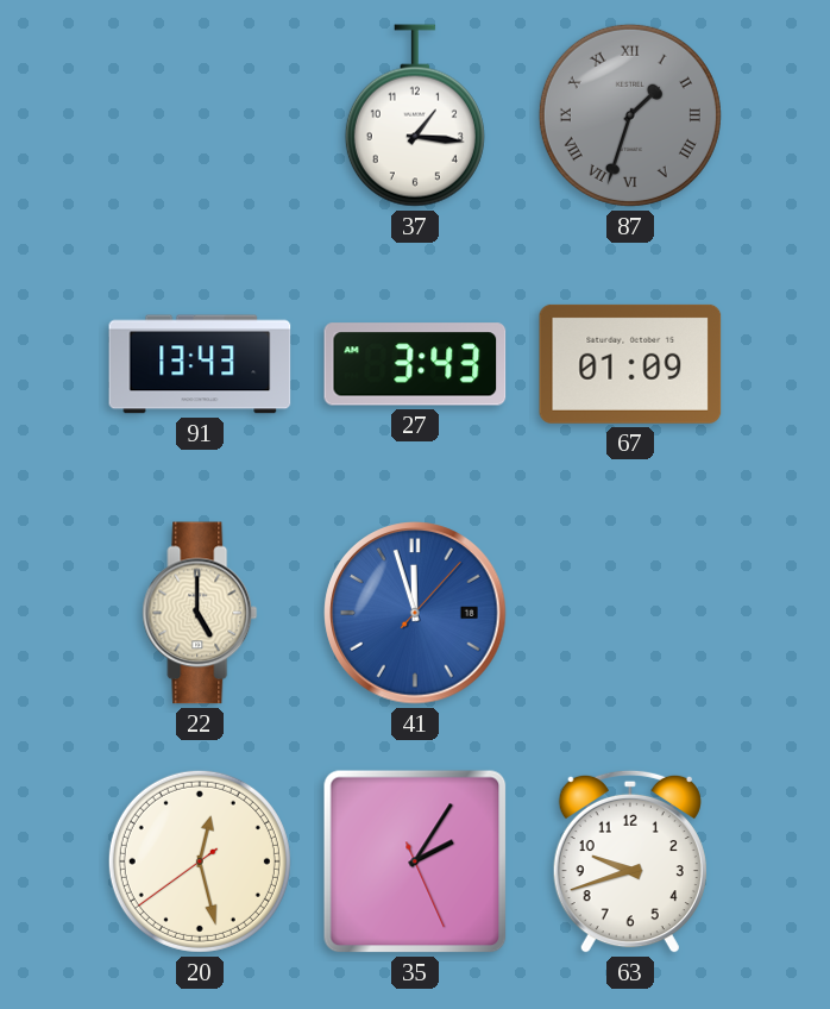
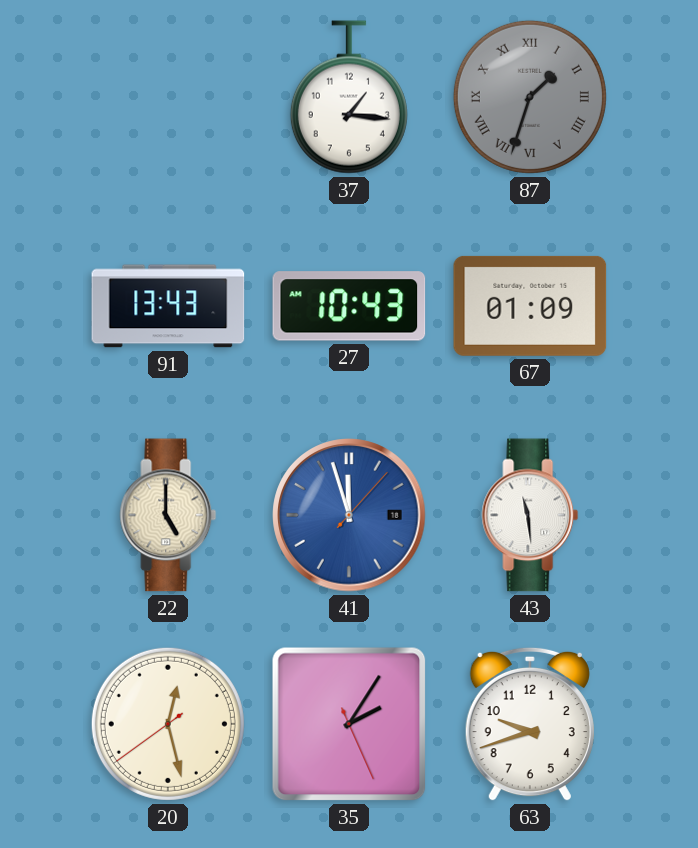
27: 3:43 -> 10:43
43: none -> 11:29
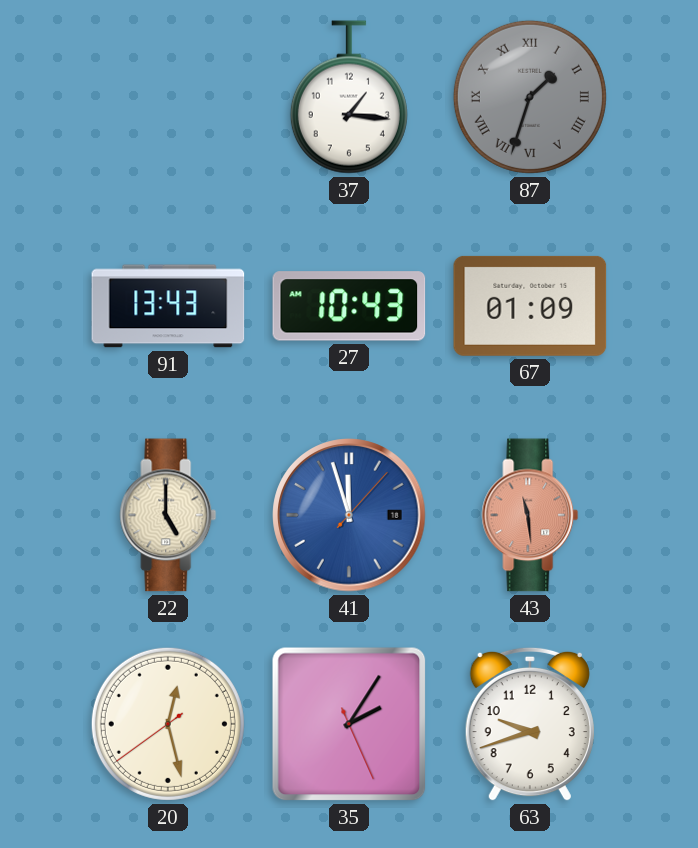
43 dial: white -> salmon
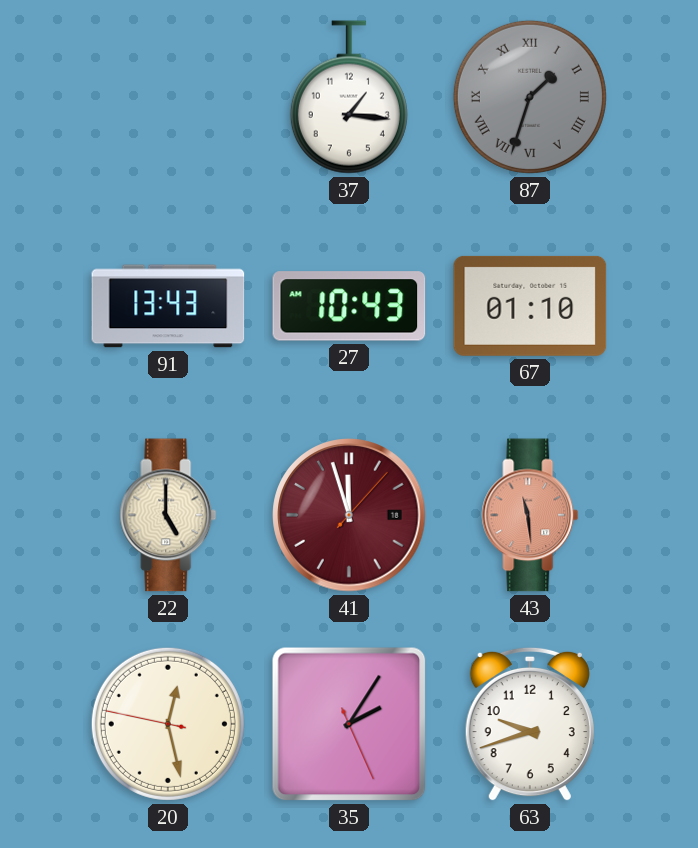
67: 01:09 -> 01:10
41 dial: blue -> burgundy
20: 12:27:39 -> 12:27:47
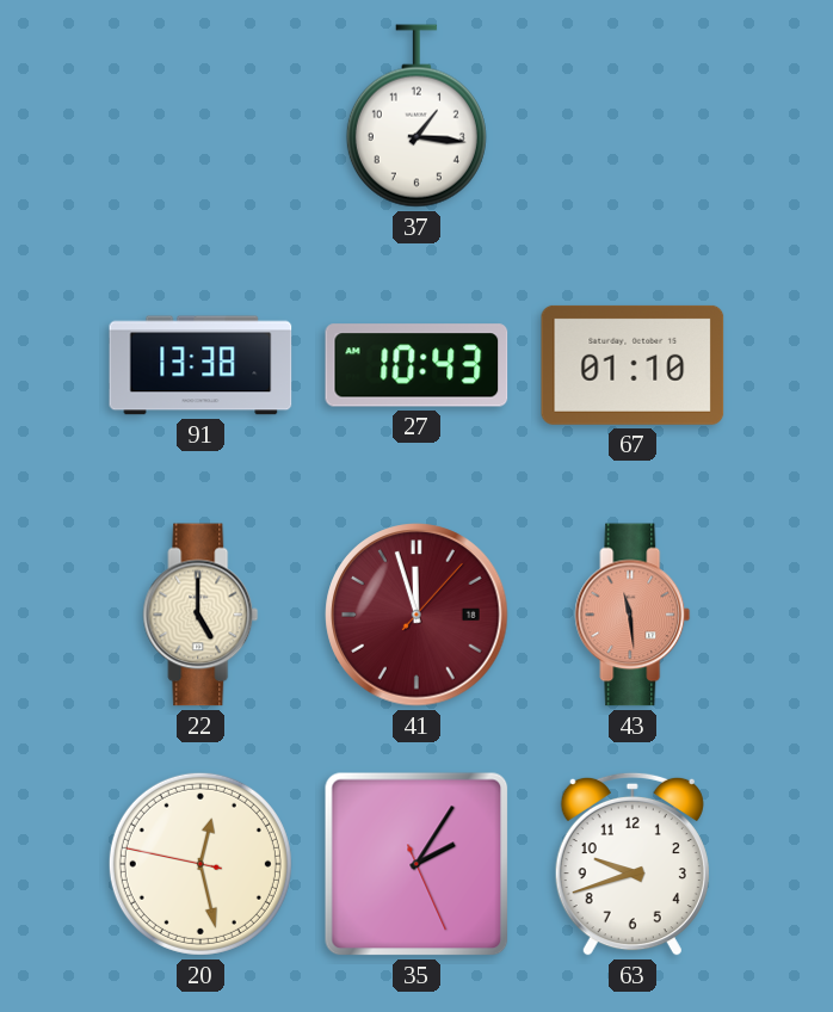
87: 1:33 -> none
91: 13:43 -> 13:38
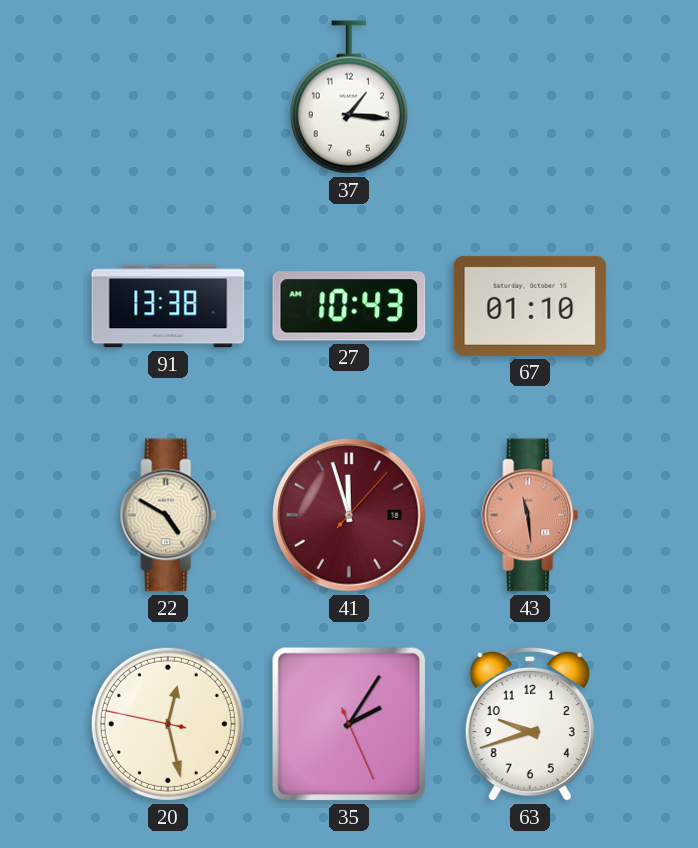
22: 5:00 -> 4:50
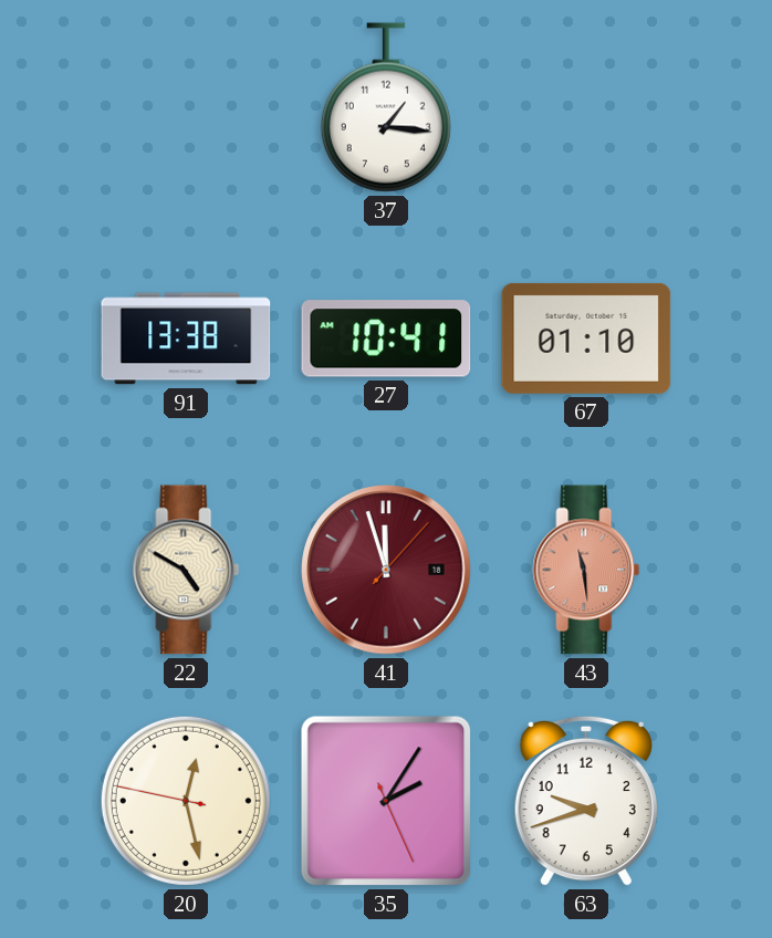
27: 10:43 -> 10:41
